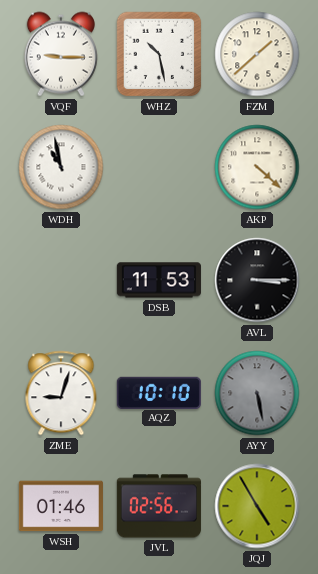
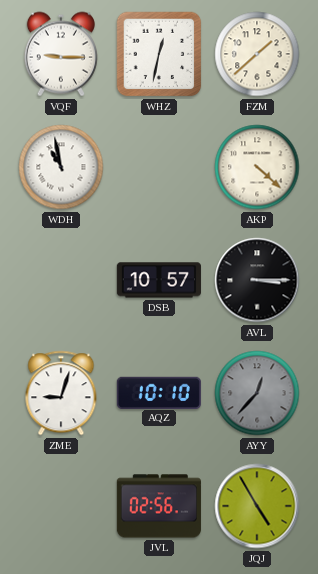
WHZ: 10:28 -> 12:32
DSB: 11:53 -> 10:57
AYY: 5:28 -> 12:37
WSH: 01:46 -> none
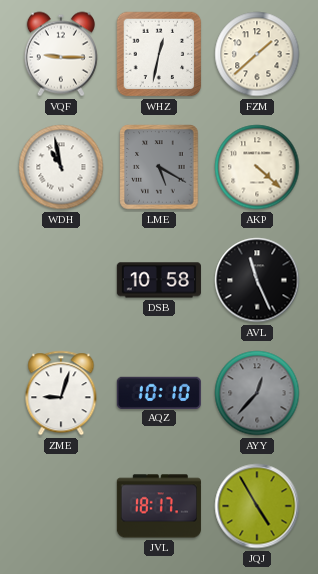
LME: none -> 5:20
DSB: 10:57 -> 10:58
AVL: 3:15 -> 11:26
JVL: 02:56 -> 18:17
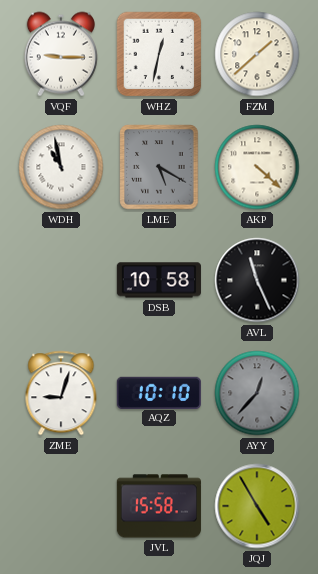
JVL: 18:17 -> 15:58
